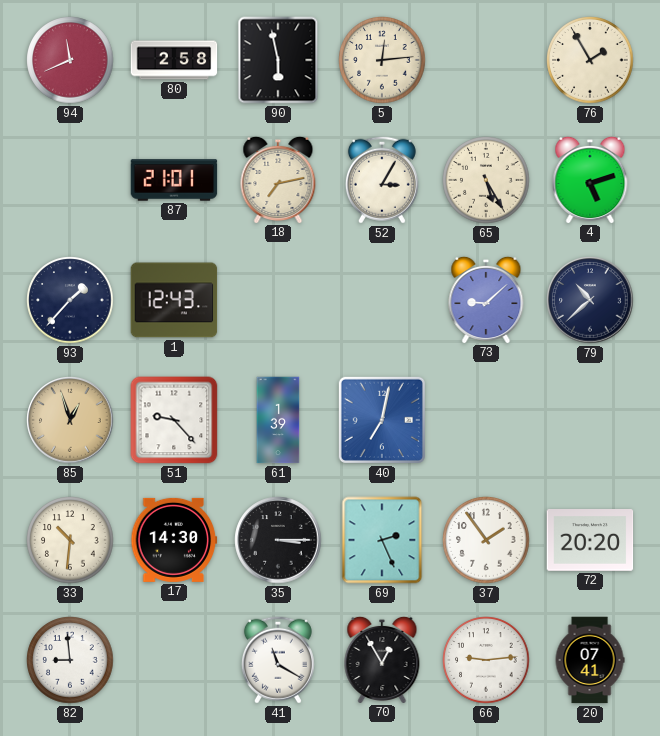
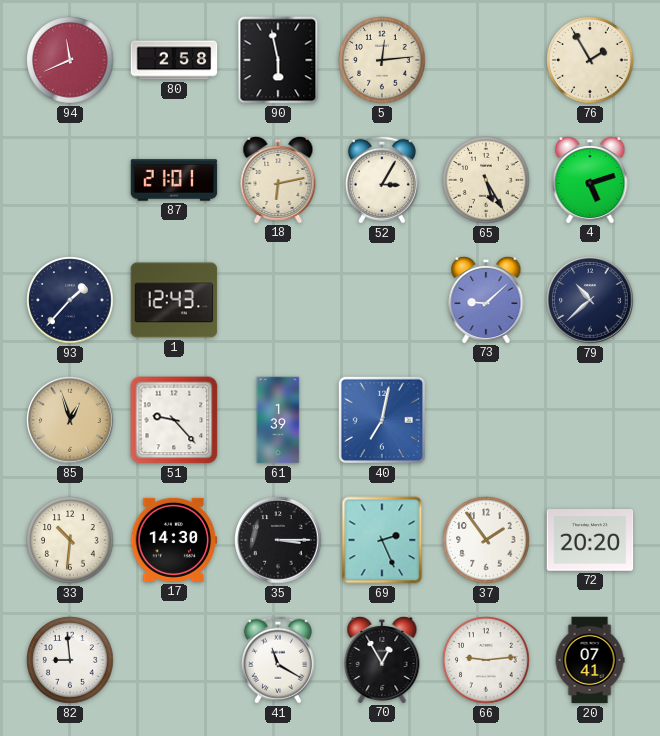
18: 7:13 -> 6:13
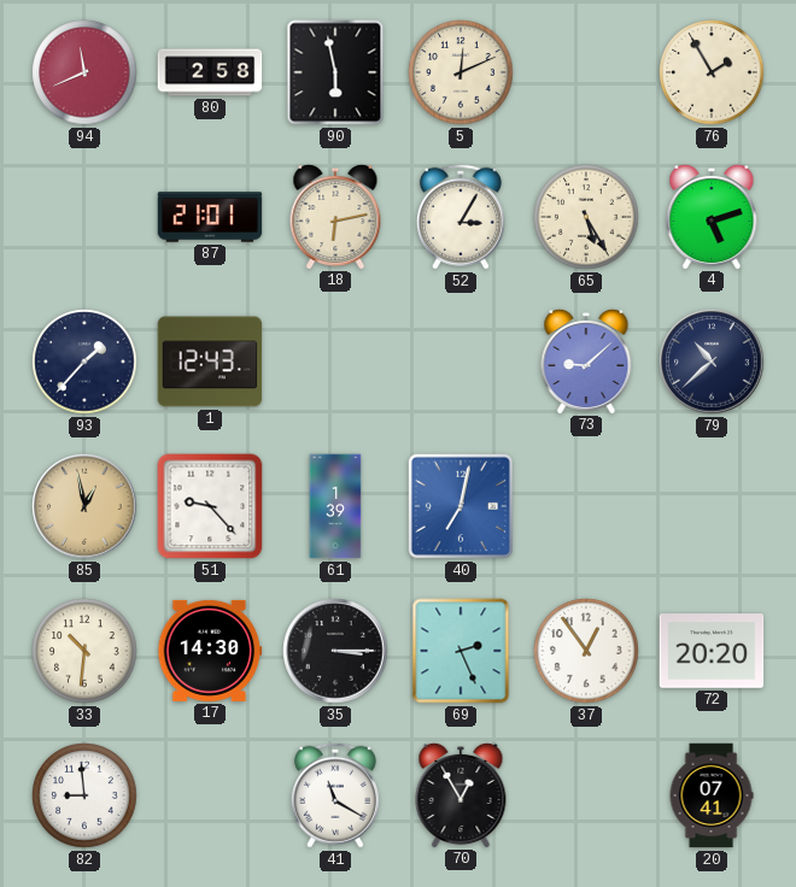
5: 12:14 -> 12:11
85: 12:57 -> 12:58
37: 1:54 -> 12:54
66: 9:14 -> none
